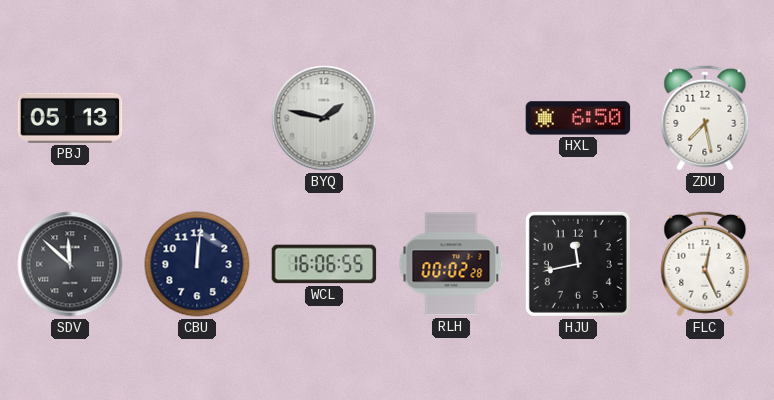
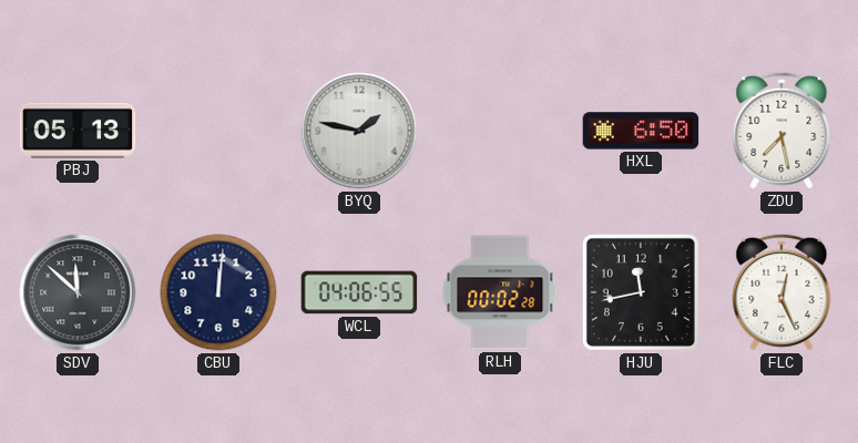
WCL: 16:06 -> 04:06
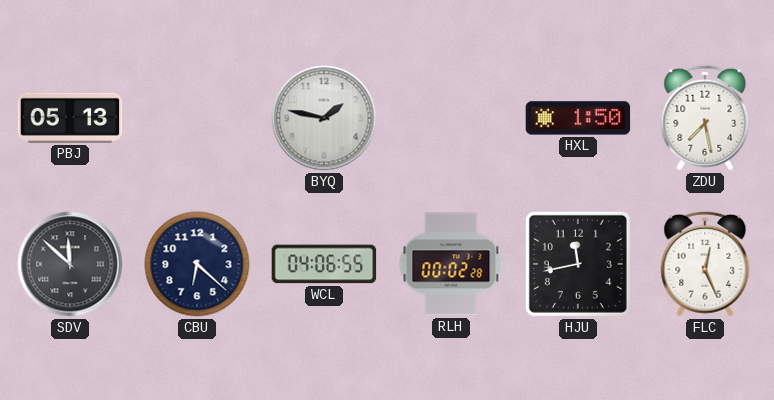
HXL: 6:50 -> 1:50
CBU: 12:01 -> 6:22
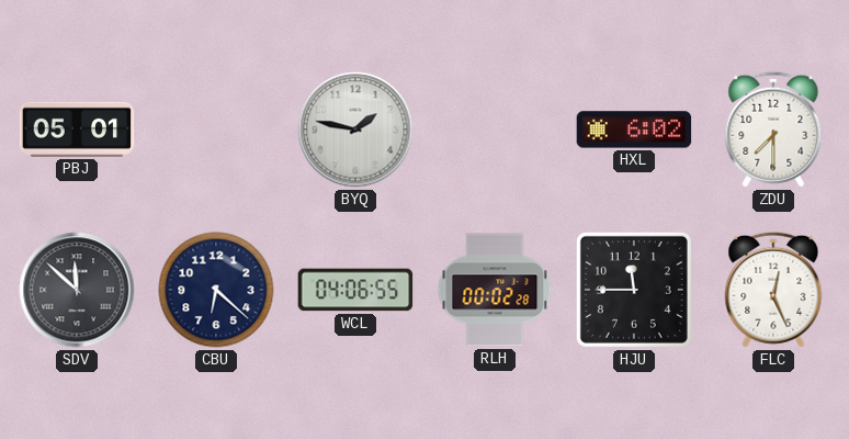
PBJ: 05:13 -> 05:01
HXL: 1:50 -> 6:02
ZDU: 7:28 -> 7:30
HJU: 11:43 -> 11:45
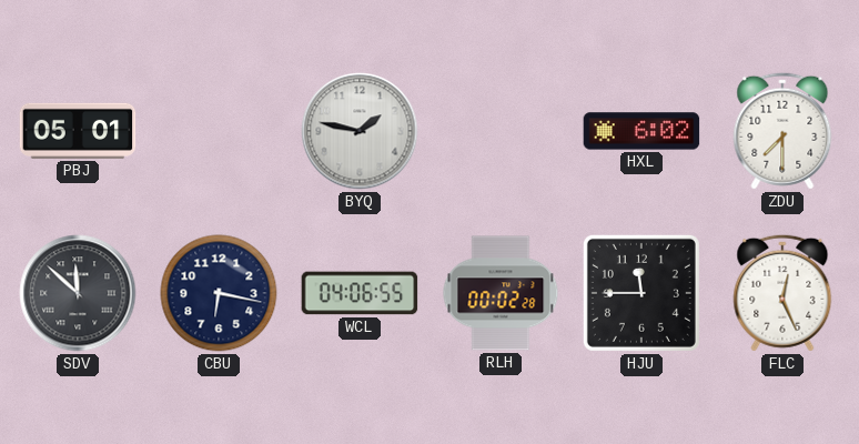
CBU: 6:22 -> 6:17
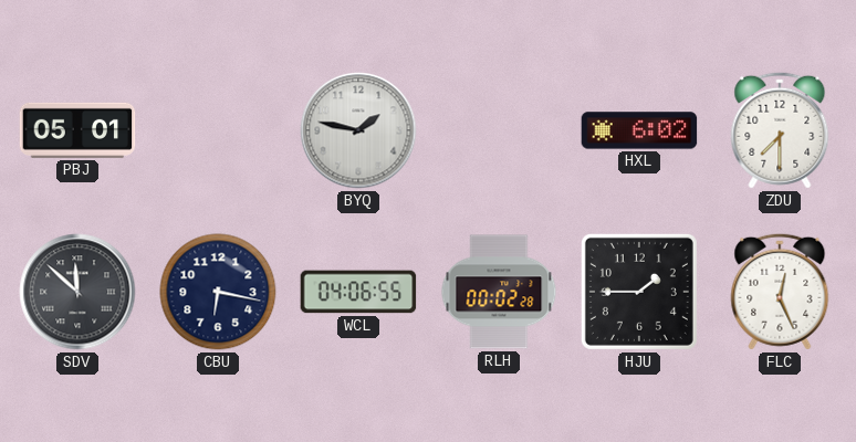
HJU: 11:45 -> 1:45
